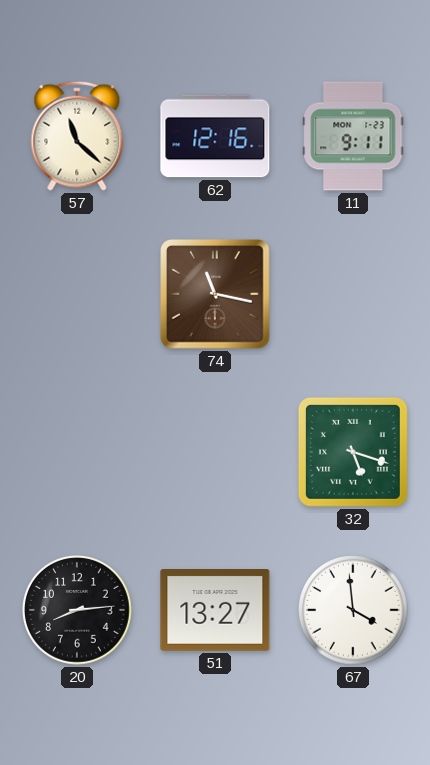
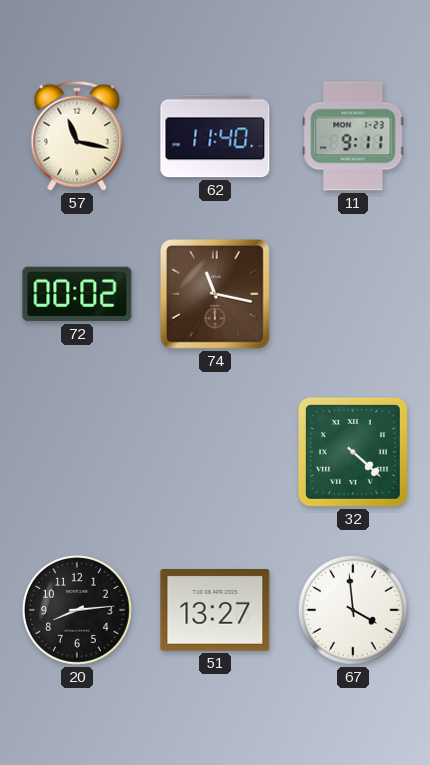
57: 11:22 -> 11:17
62: 12:16 -> 11:40
72: none -> 00:02
32: 5:18 -> 4:22
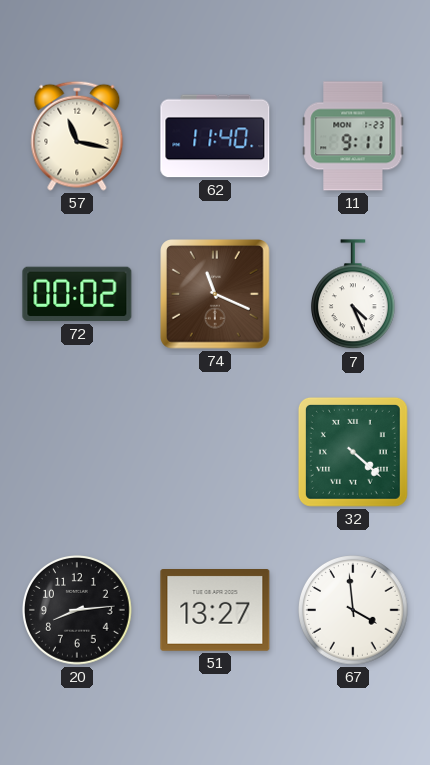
74: 11:17 -> 11:19
7: none -> 4:26
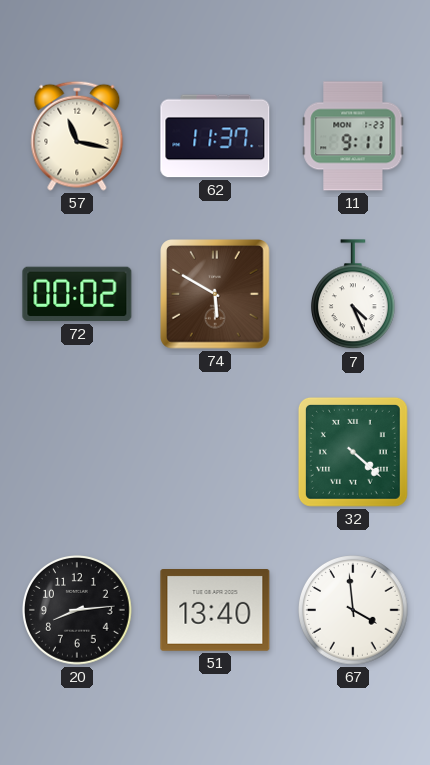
62: 11:40 -> 11:37
74: 11:19 -> 5:50
51: 13:27 -> 13:40
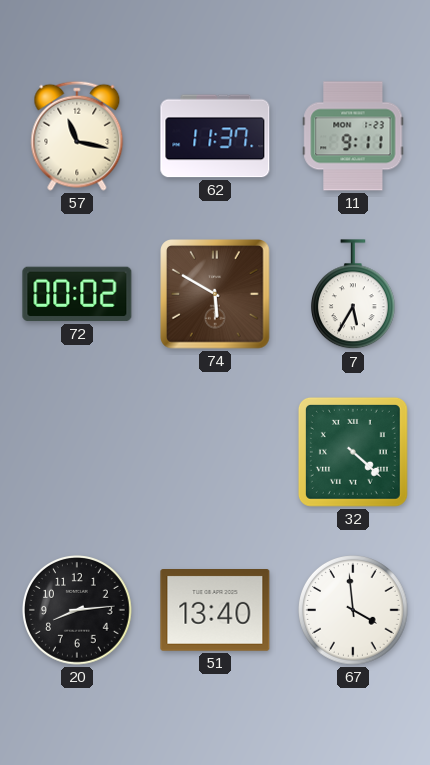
7: 4:26 -> 5:35
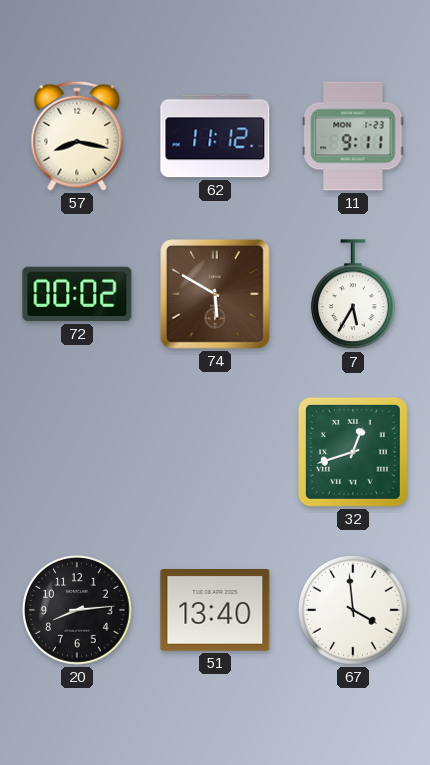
57: 11:17 -> 8:17
62: 11:37 -> 11:12
32: 4:22 -> 12:42
